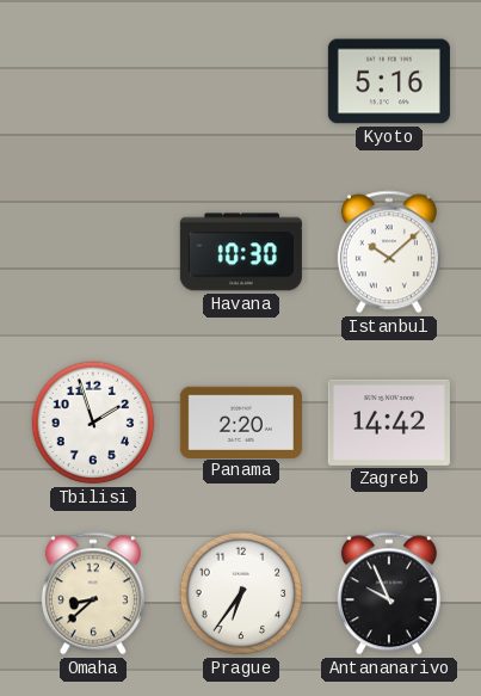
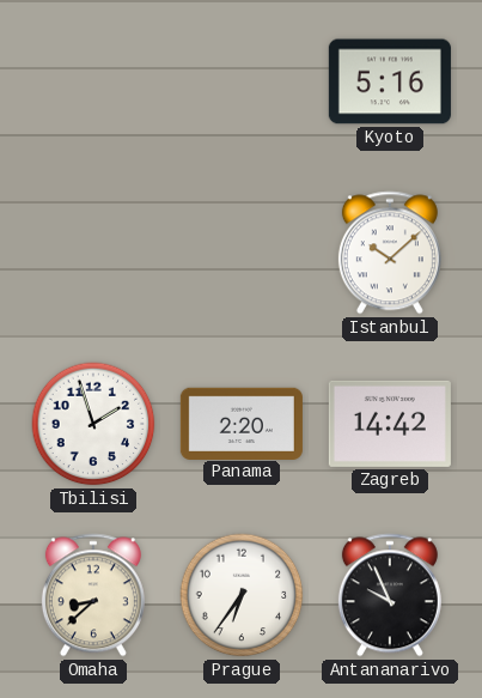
Havana: 10:30 -> none
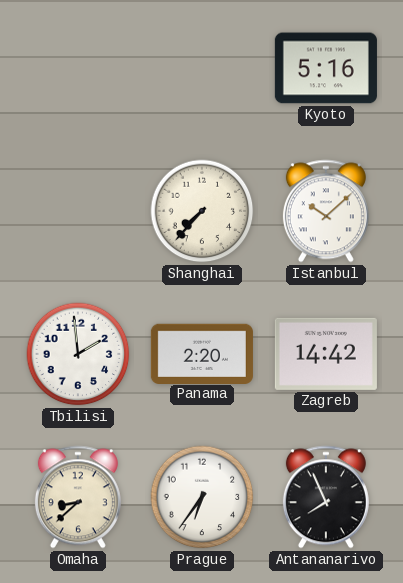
Shanghai: none -> 7:37
Tbilisi: 1:57 -> 1:59
Antananarivo: 9:56 -> 7:56
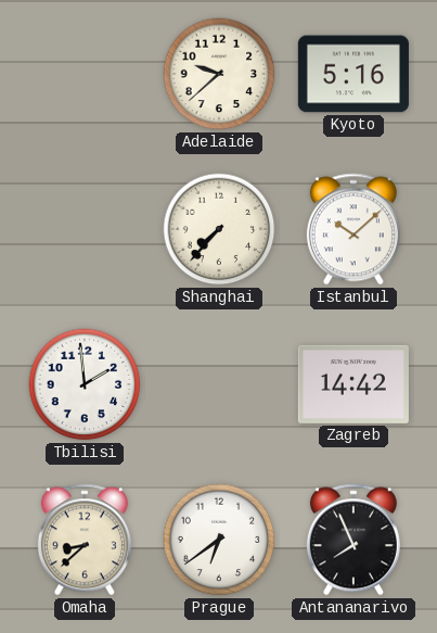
Adelaide: none -> 9:38
Panama: 2:20 -> none
Prague: 6:36 -> 6:39
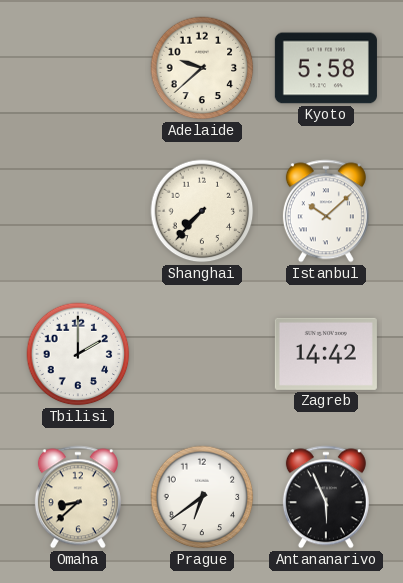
Kyoto: 5:16 -> 5:58
Tbilisi: 1:59 -> 2:00
Antananarivo: 7:56 -> 5:56
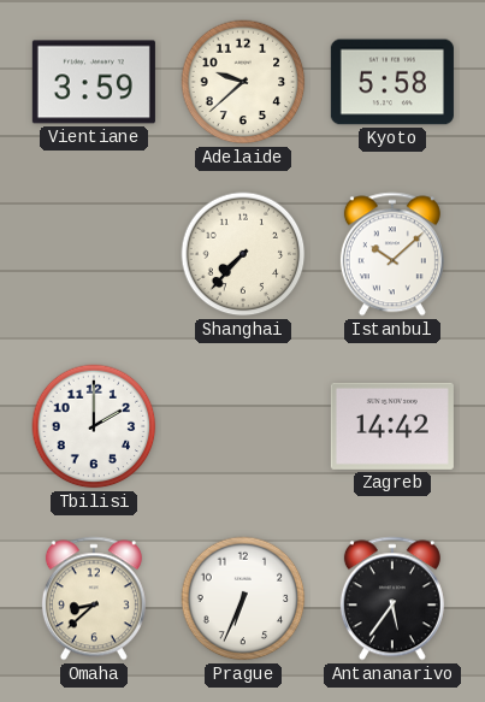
Vientiane: none -> 3:59
Prague: 6:39 -> 6:34
Antananarivo: 5:56 -> 5:36
